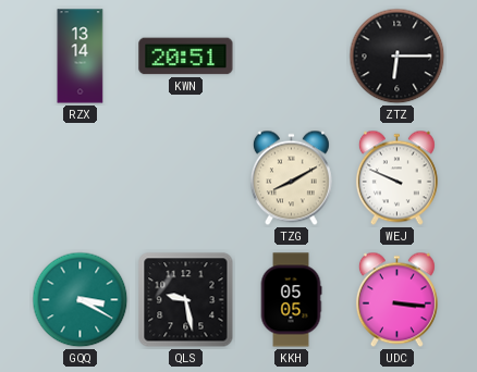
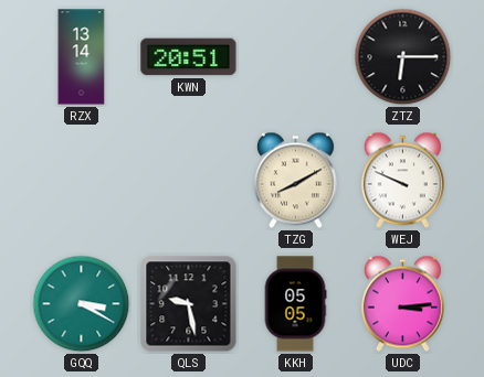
UDC: 3:16 -> 3:14
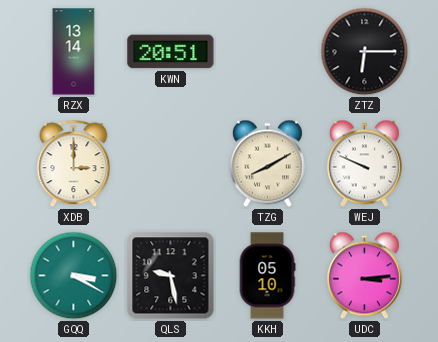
XDB: none -> 3:00
KKH: 05:05 -> 05:10
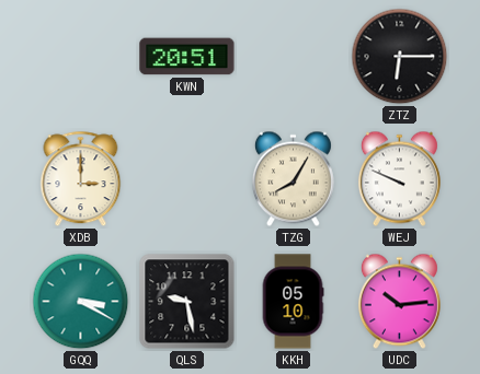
RZX: 13:14 -> none
TZG: 8:10 -> 8:05
UDC: 3:14 -> 10:14
